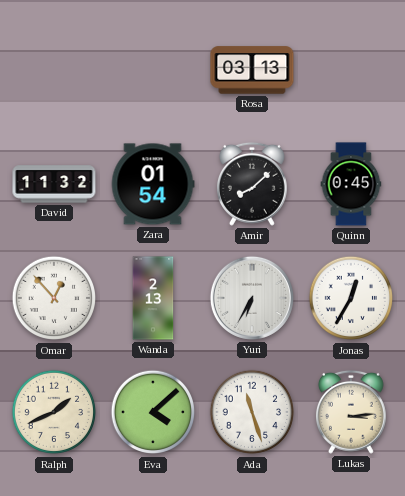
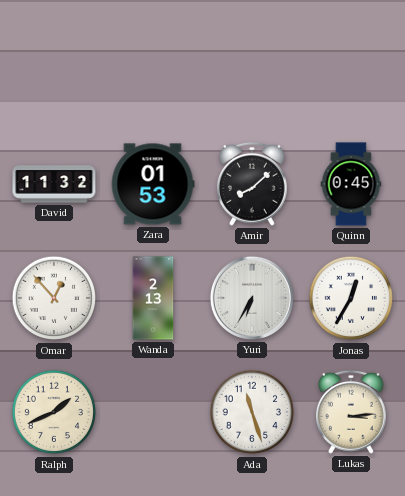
Rosa: 03:13 -> none
Zara: 01:54 -> 01:53
Eva: 4:08 -> none
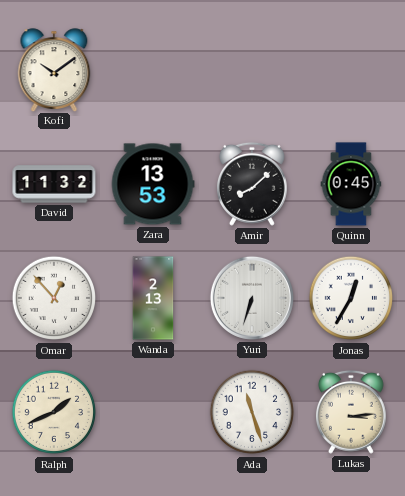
Kofi: none -> 10:09
Zara: 01:53 -> 13:53
Yuri: 6:35 -> 6:33
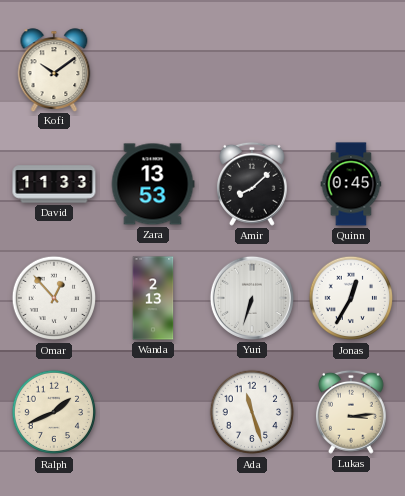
David: 11:32 -> 11:33
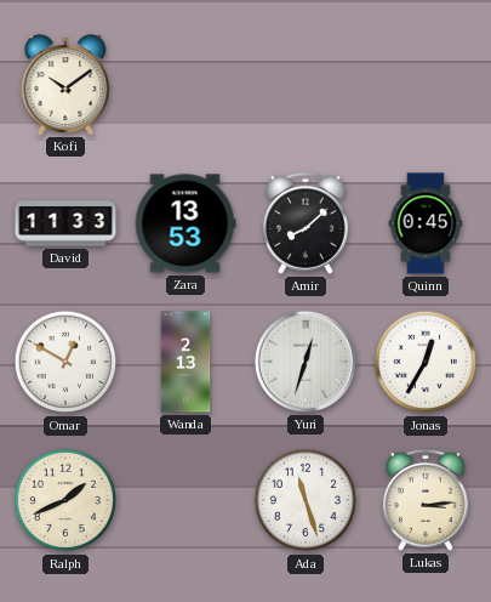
Omar: 12:53 -> 12:50
Yuri: 6:33 -> 12:33
